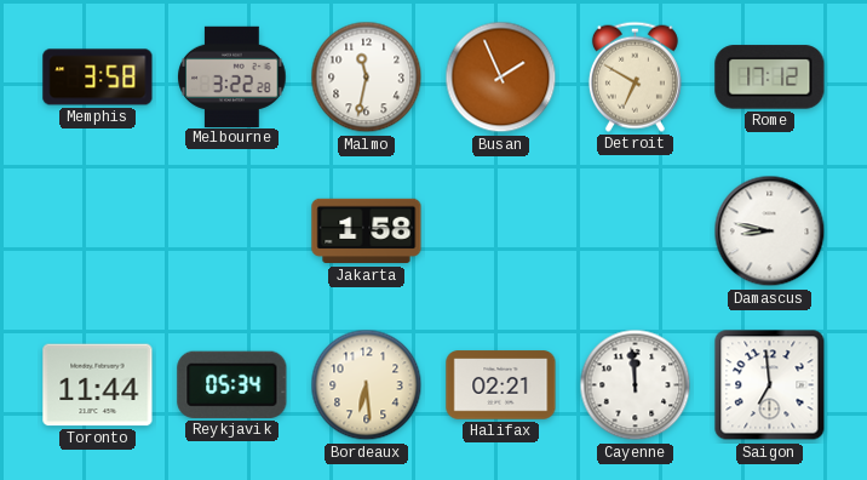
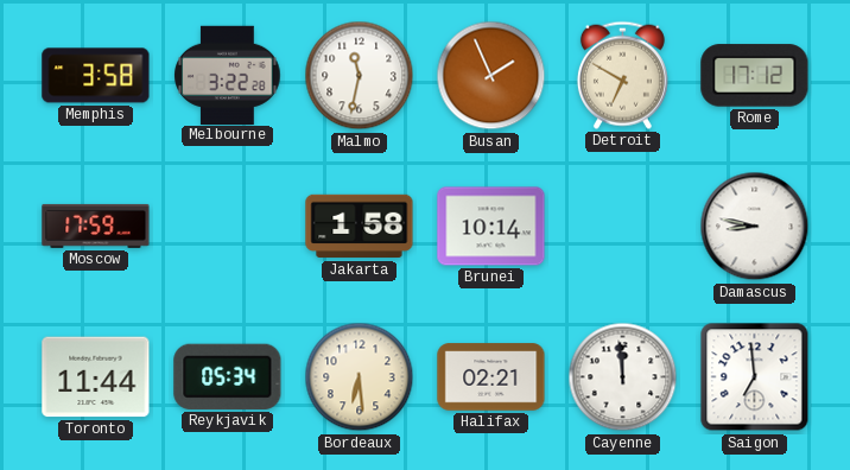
Moscow: none -> 17:59
Brunei: none -> 10:14
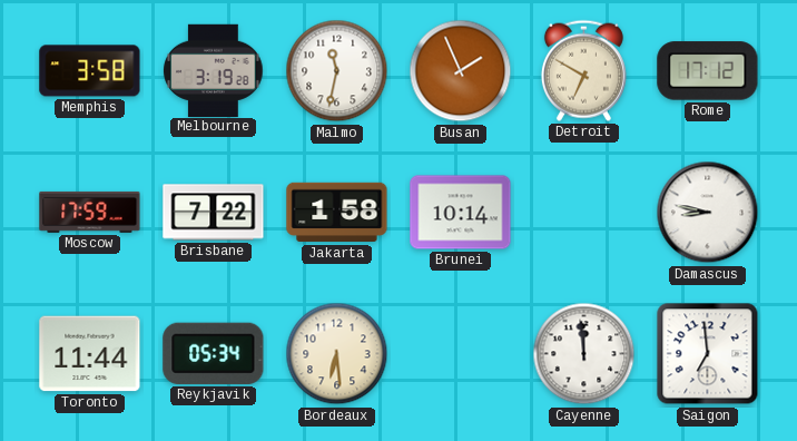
Melbourne: 3:22 -> 3:19
Brisbane: none -> 7:22
Halifax: 02:21 -> none
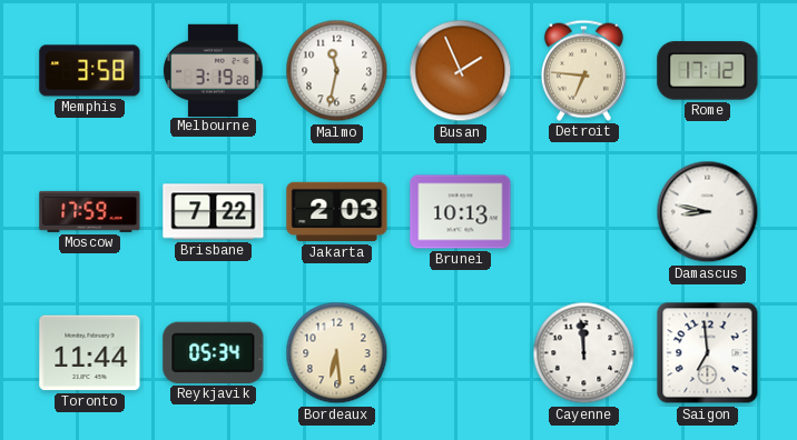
Detroit: 6:50 -> 6:46
Jakarta: 1:58 -> 2:03
Brunei: 10:14 -> 10:13
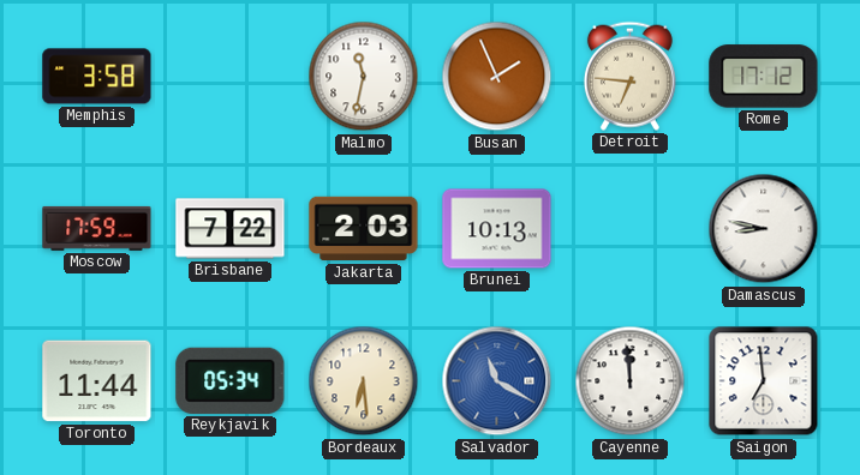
Melbourne: 3:19 -> none
Salvador: none -> 11:20
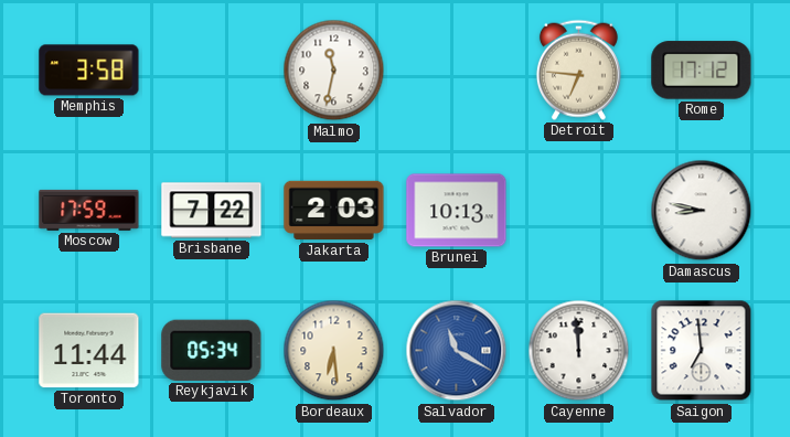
Busan: 1:56 -> none
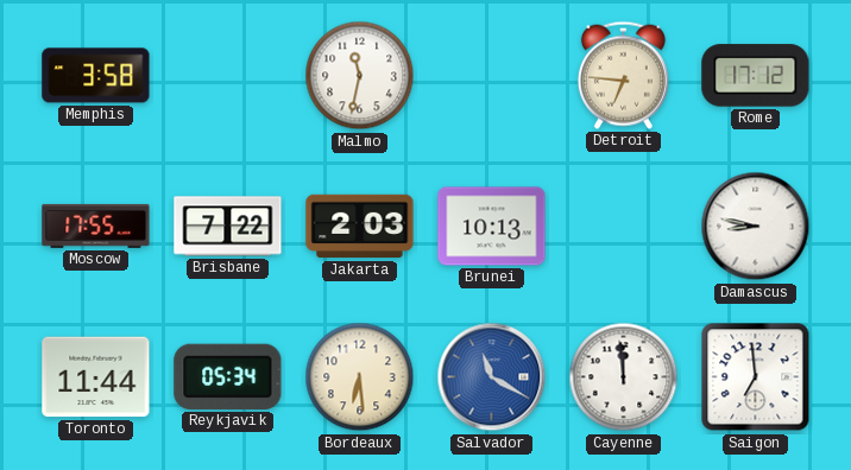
Moscow: 17:59 -> 17:55
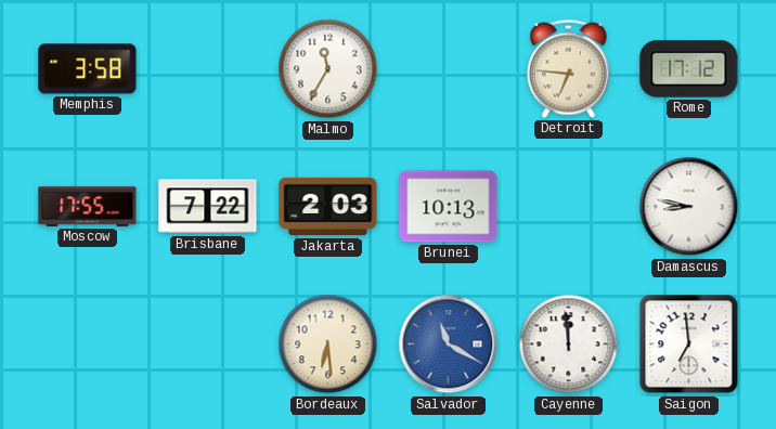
Malmo: 11:32 -> 11:35
Toronto: 11:44 -> none
Reykjavik: 05:34 -> none
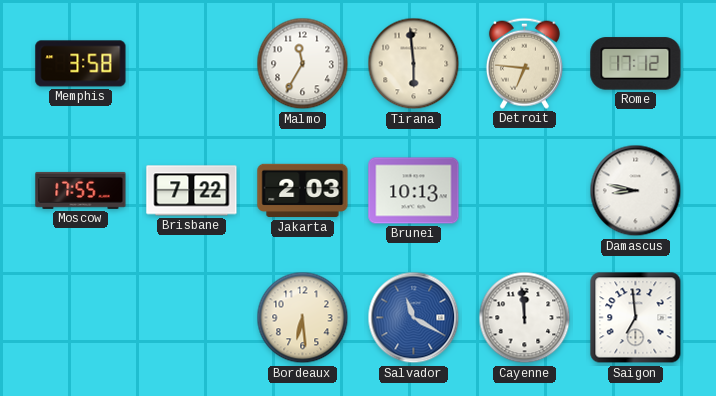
Tirana: none -> 5:59
